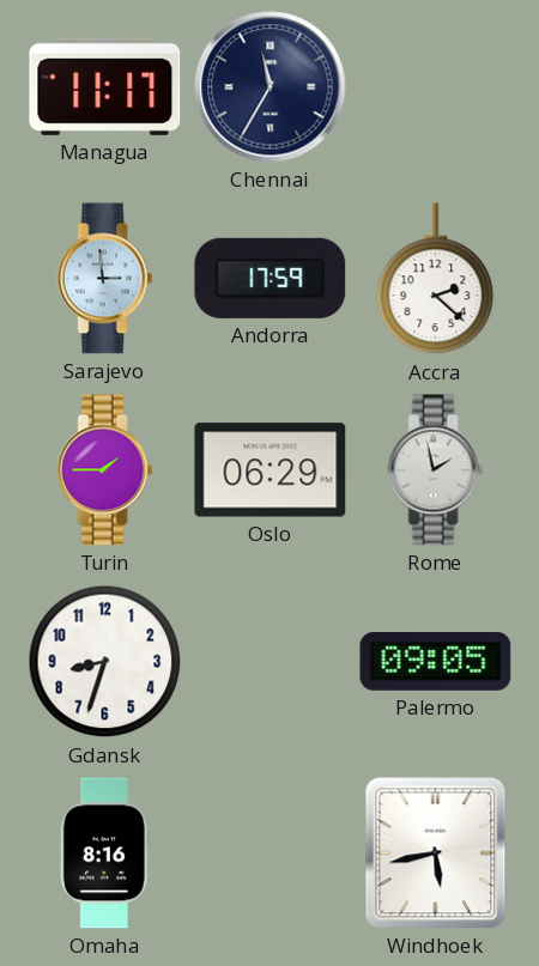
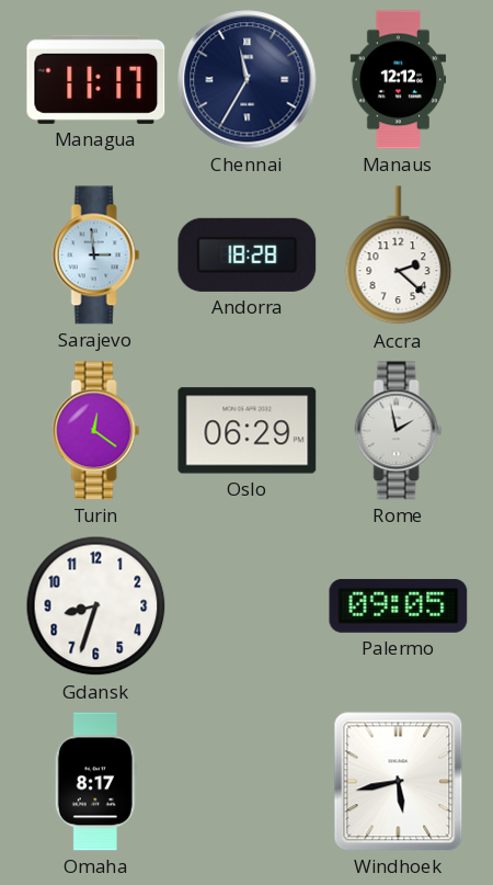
Manaus: none -> 12:12
Andorra: 17:59 -> 18:28
Turin: 1:45 -> 12:21
Omaha: 8:16 -> 8:17
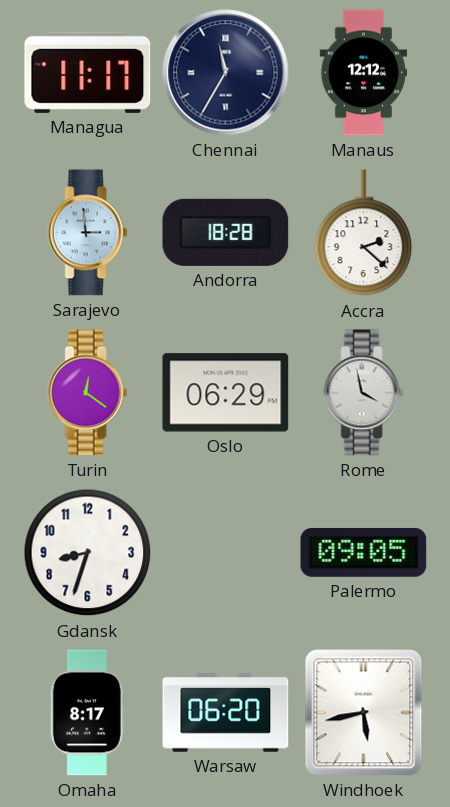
Rome: 1:58 -> 3:58
Warsaw: none -> 06:20
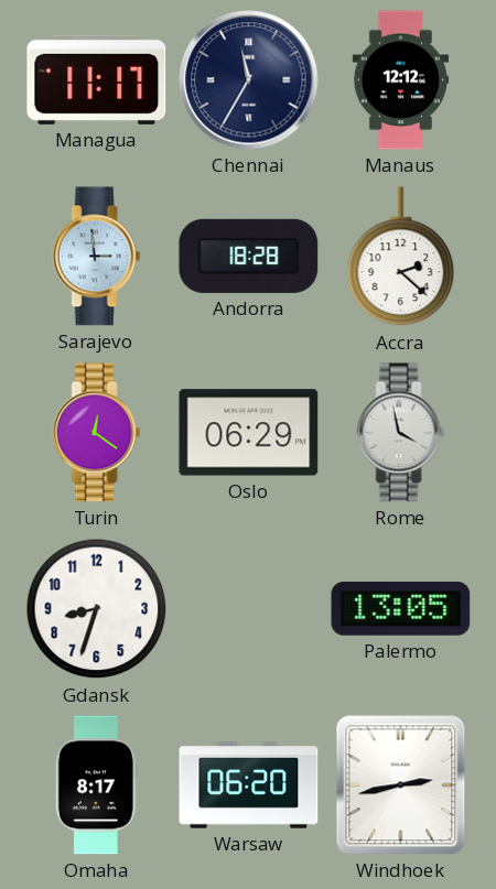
Palermo: 09:05 -> 13:05
Windhoek: 5:43 -> 2:43
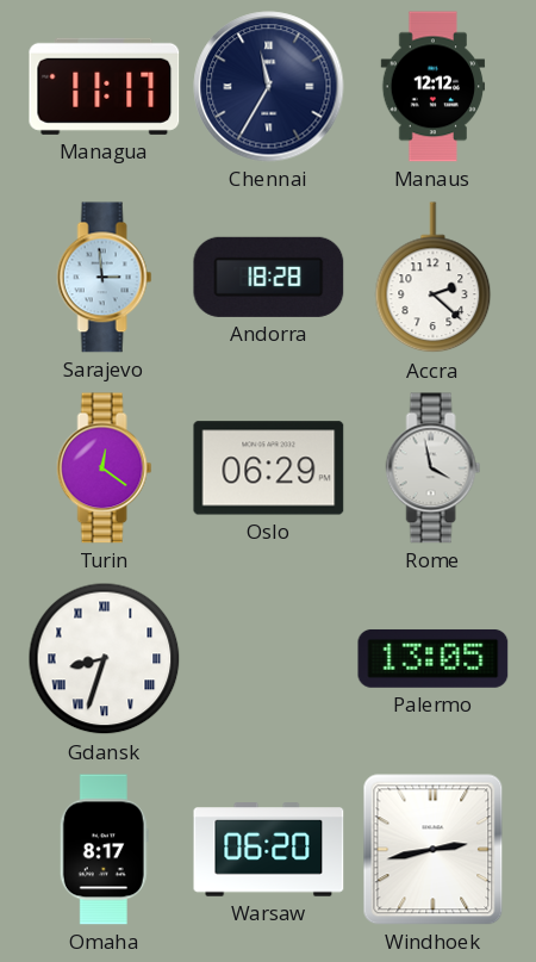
Gdansk numerals: Arabic -> Roman
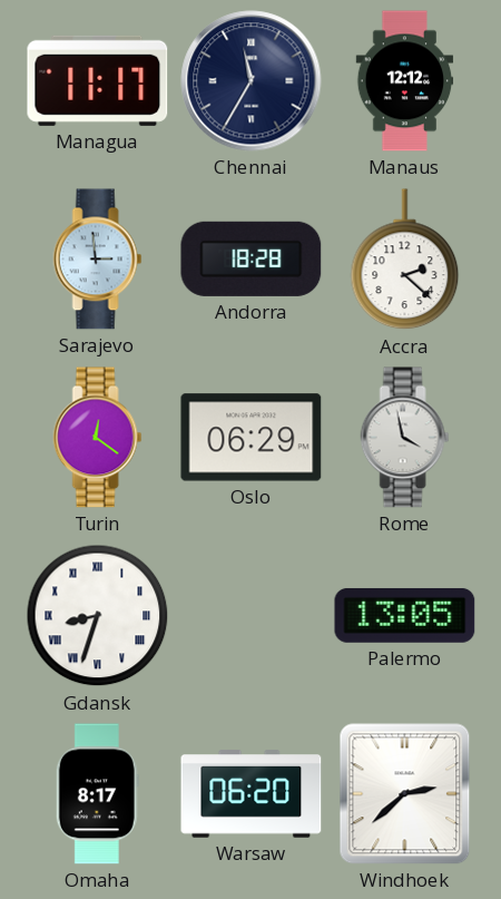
Windhoek: 2:43 -> 2:38
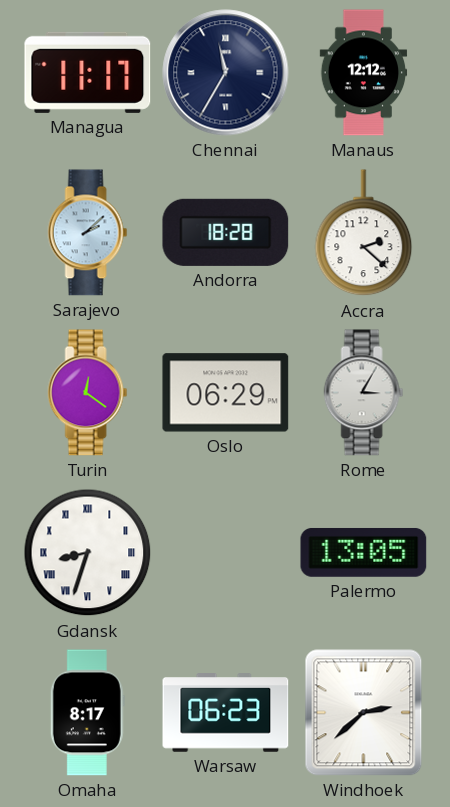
Sarajevo: 2:59 -> 2:08
Rome: 3:58 -> 3:05
Warsaw: 06:20 -> 06:23
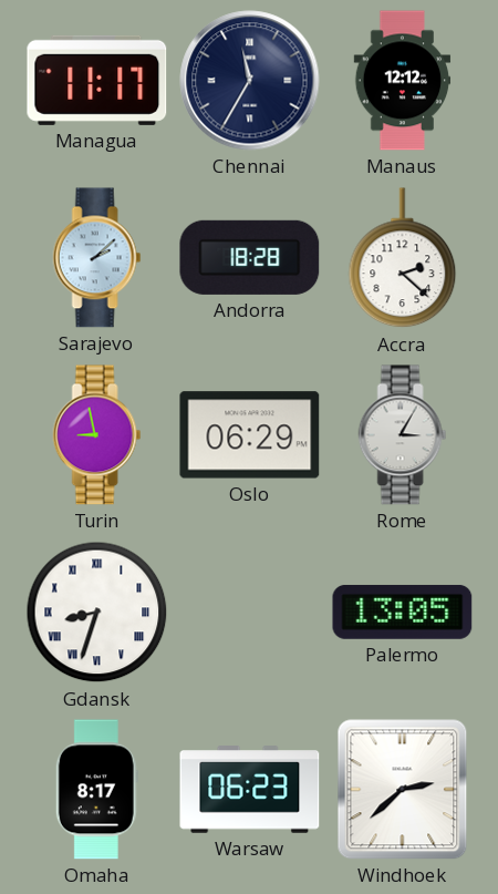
Turin: 12:21 -> 8:58
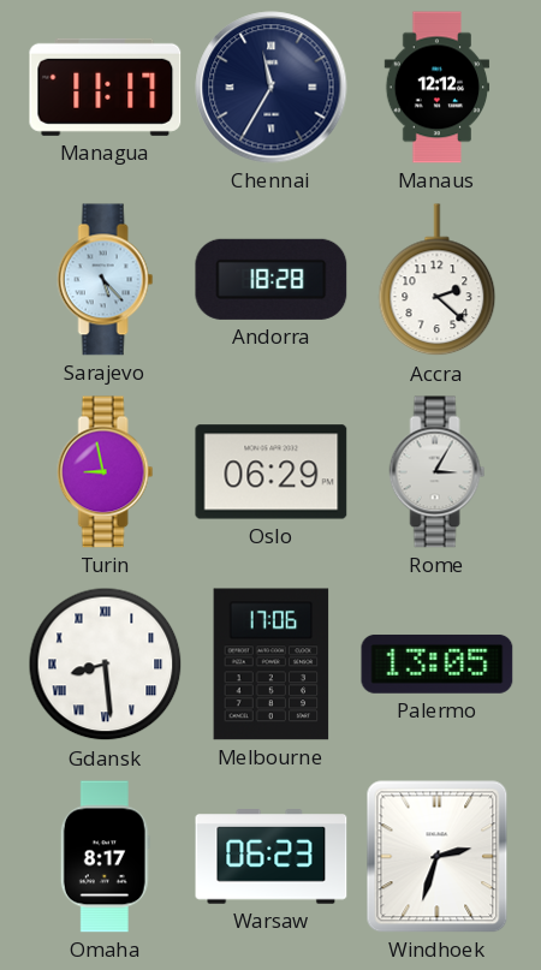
Sarajevo: 2:08 -> 5:23
Gdansk: 8:33 -> 8:29
Melbourne: none -> 17:06
Windhoek: 2:38 -> 2:33
